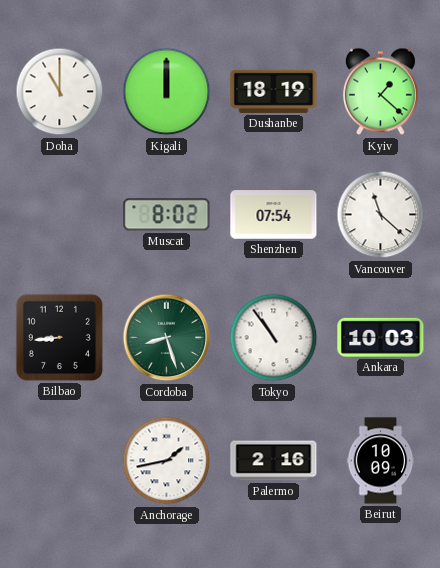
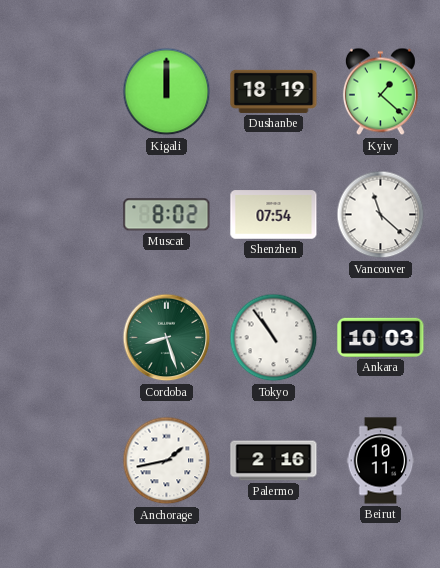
Doha: 11:00 -> none
Bilbao: 8:44 -> none
Beirut: 10:09 -> 10:11
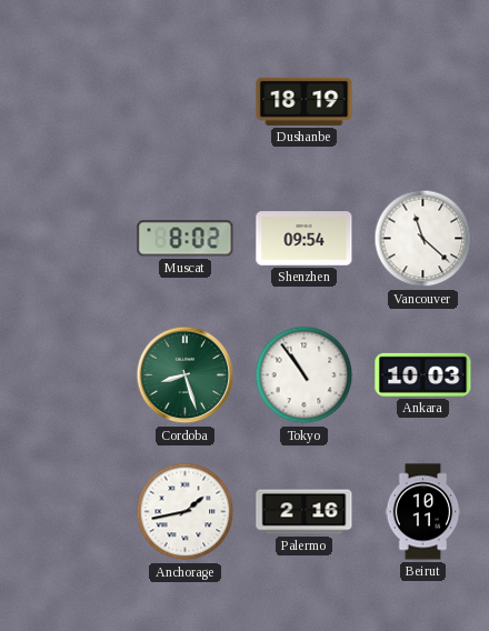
Kigali: 12:00 -> none
Kyiv: 1:22 -> none
Shenzhen: 07:54 -> 09:54
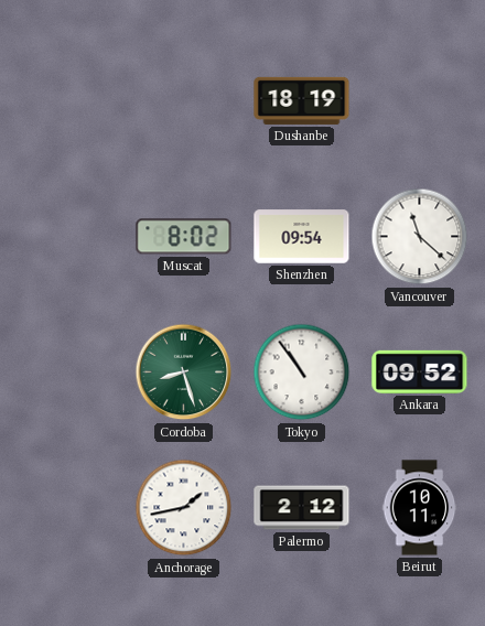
Ankara: 10:03 -> 09:52
Palermo: 2:16 -> 2:12
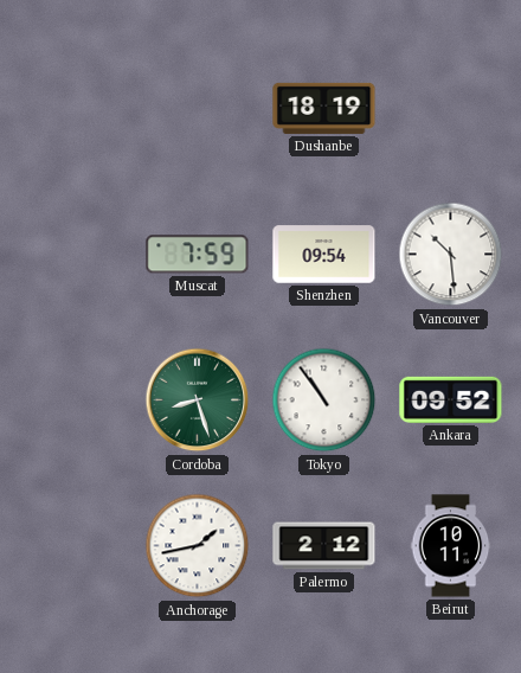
Muscat: 8:02 -> 7:59
Vancouver: 11:22 -> 10:29
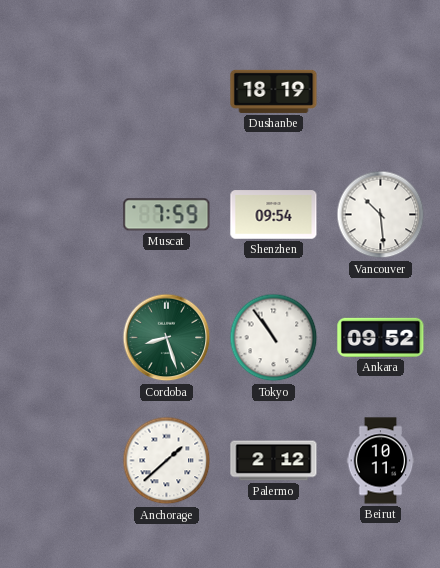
Anchorage: 1:43 -> 1:38
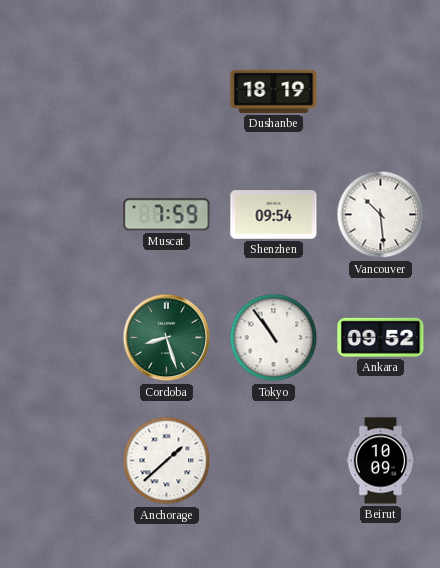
Palermo: 2:12 -> none
Beirut: 10:11 -> 10:09
